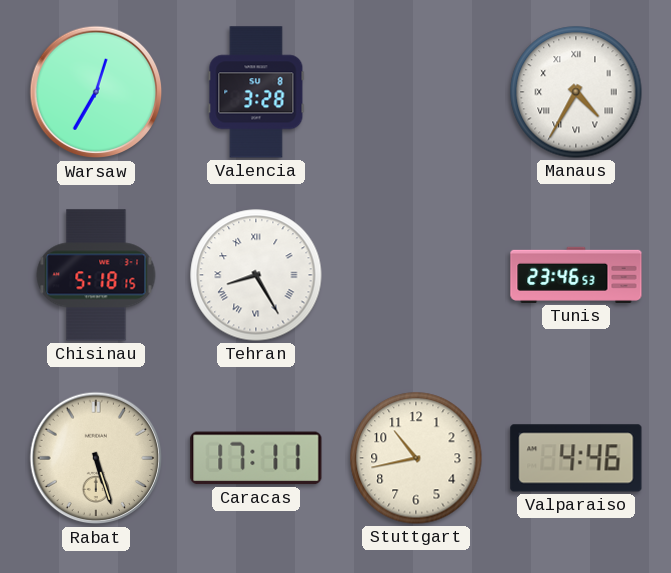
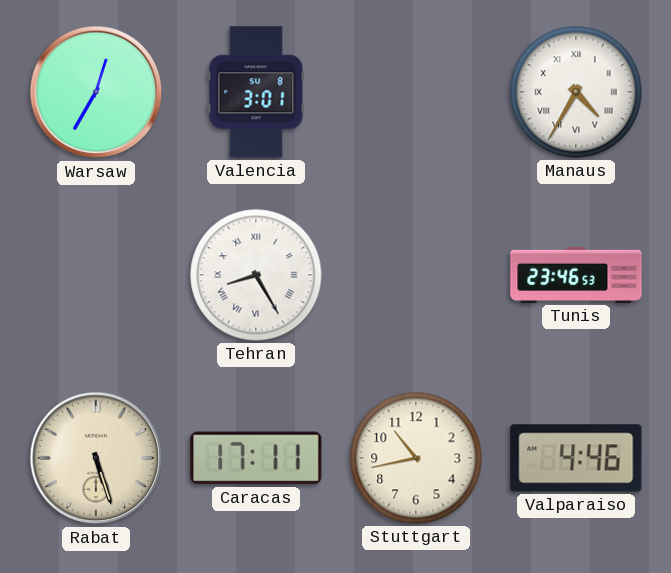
Valencia: 3:28 -> 3:01
Chisinau: 5:18 -> none
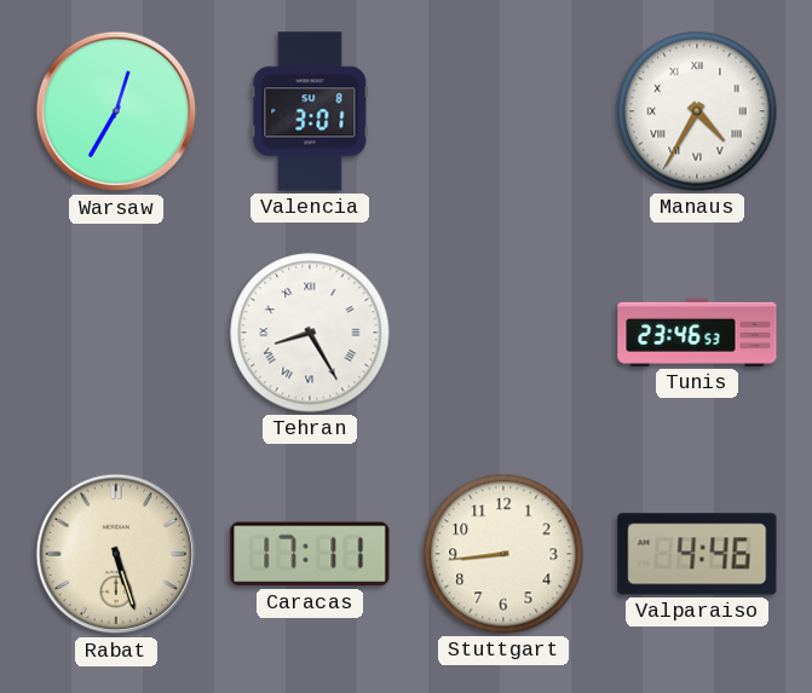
Stuttgart: 10:43 -> 8:44
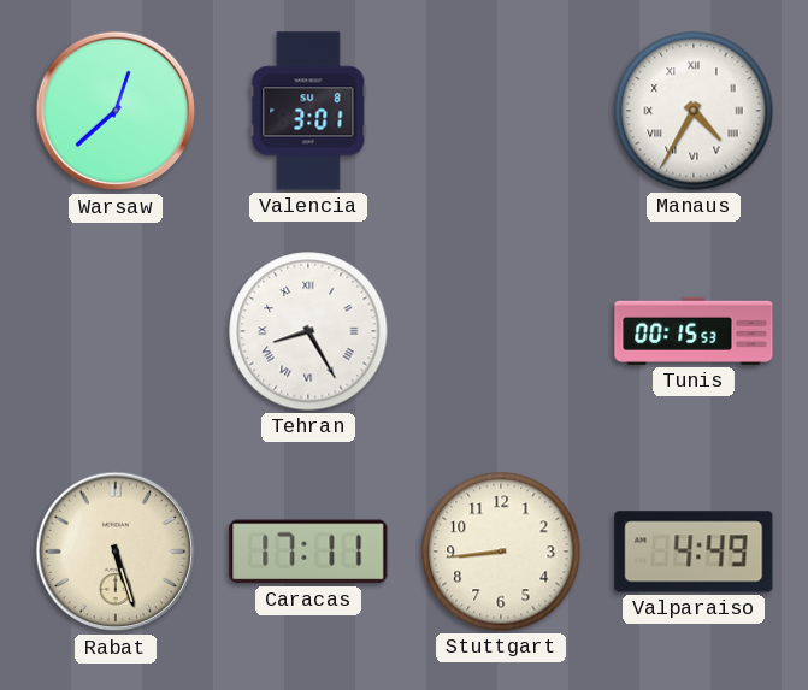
Warsaw: 12:35 -> 12:38
Tunis: 23:46 -> 00:15
Valparaiso: 4:46 -> 4:49
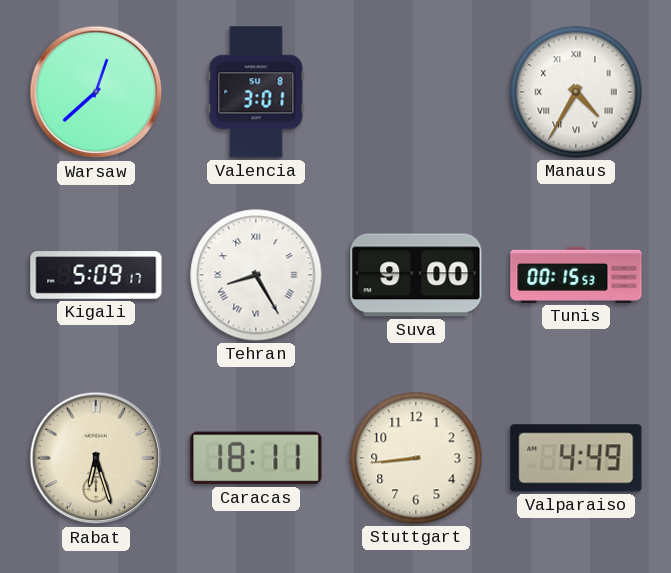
Kigali: none -> 5:09
Suva: none -> 9:00
Rabat: 5:27 -> 6:27
Caracas: 17:11 -> 18:11
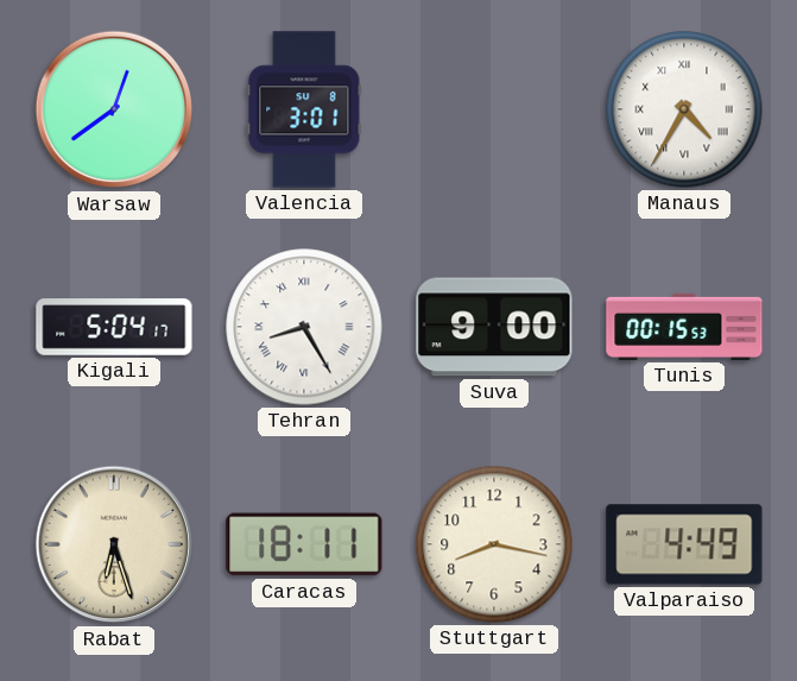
Warsaw: 12:38 -> 12:39
Kigali: 5:09 -> 5:04
Stuttgart: 8:44 -> 8:17
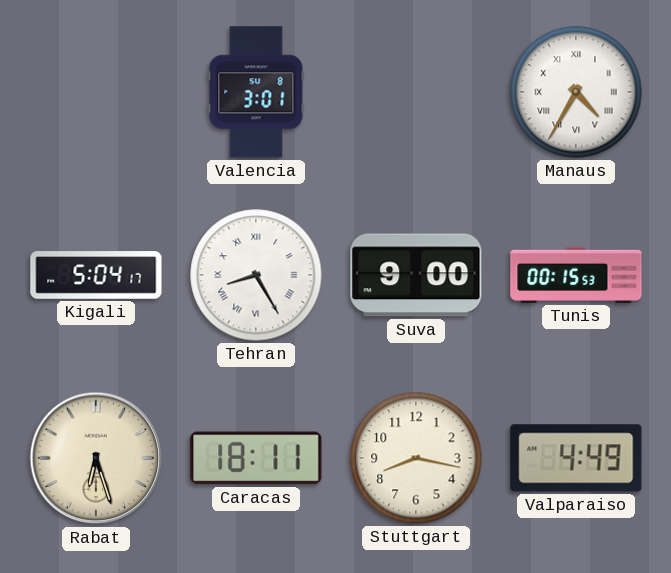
Warsaw: 12:39 -> none
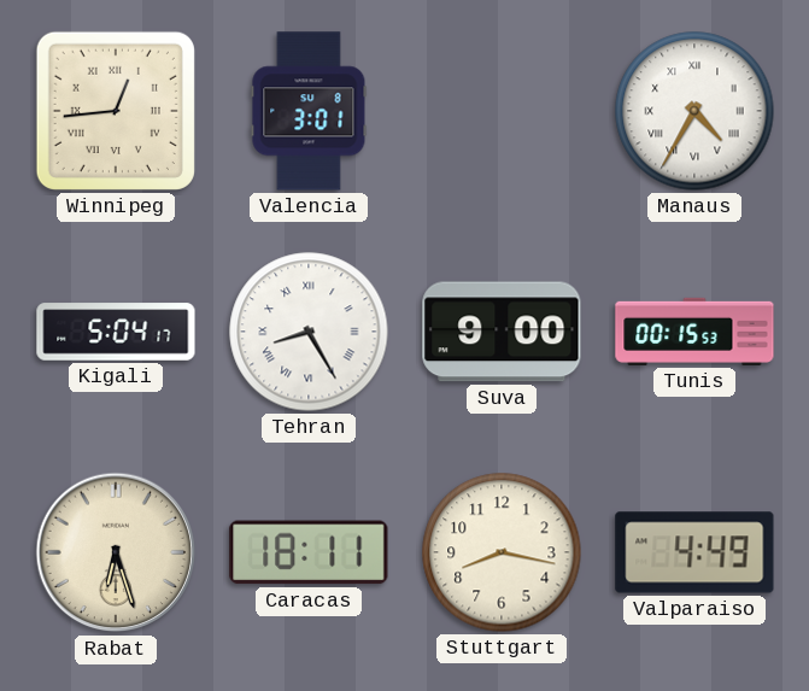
Winnipeg: none -> 12:44
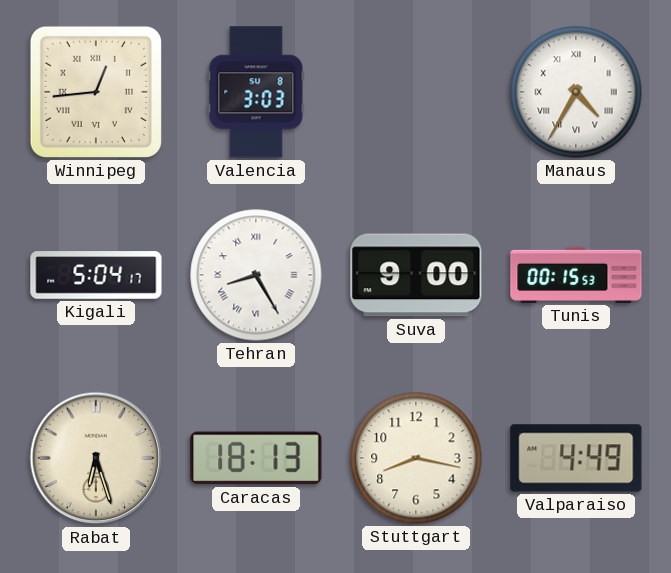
Valencia: 3:01 -> 3:03
Caracas: 18:11 -> 18:13
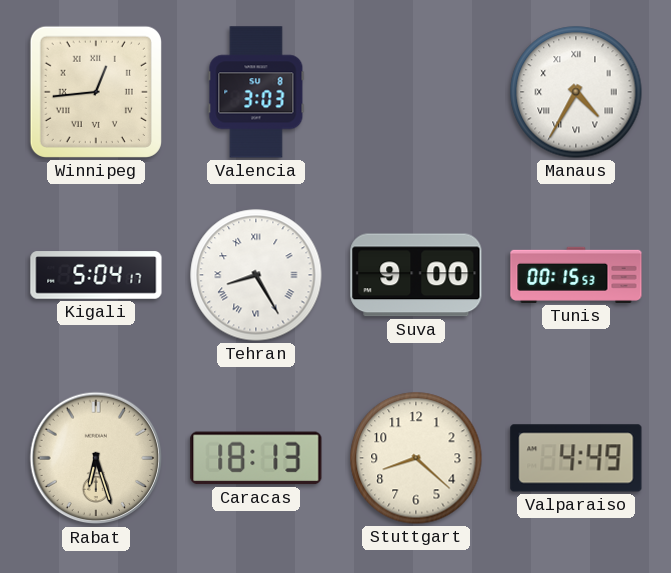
Stuttgart: 8:17 -> 8:22
